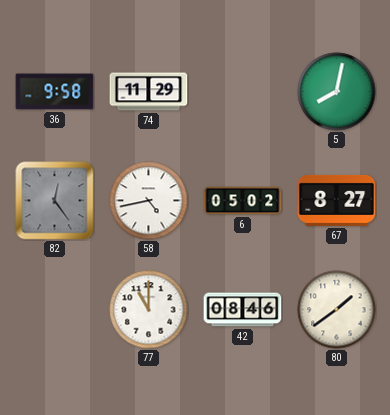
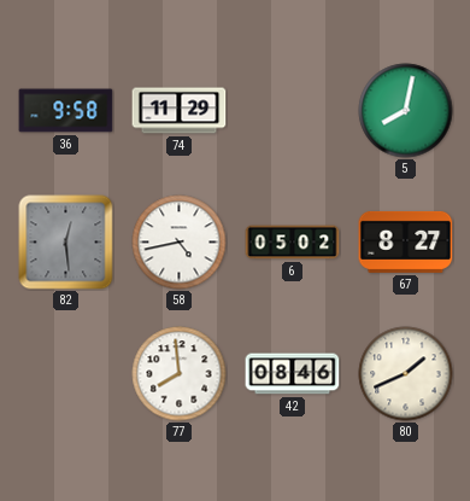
82: 12:24 -> 12:29
77: 11:00 -> 7:59
80: 1:39 -> 1:41
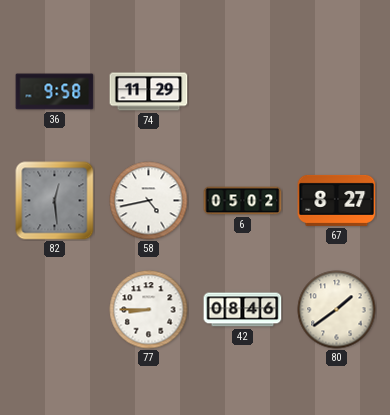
5: 8:02 -> none
77: 7:59 -> 8:45
80: 1:41 -> 1:39
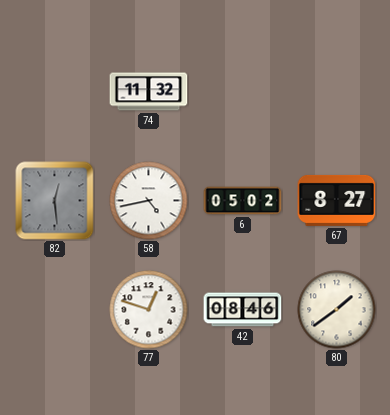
36: 9:58 -> none
74: 11:29 -> 11:32
77: 8:45 -> 12:48
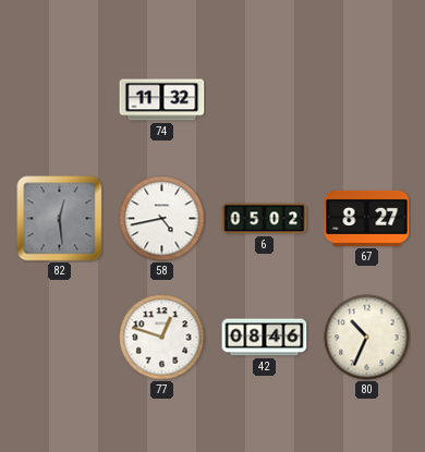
80: 1:39 -> 10:34
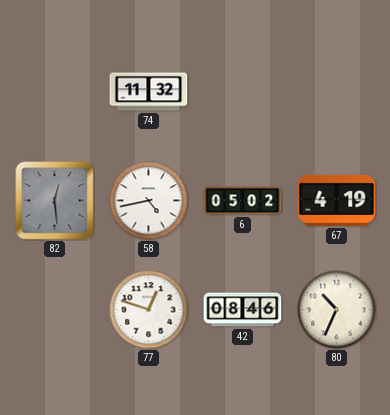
67: 8:27 -> 4:19
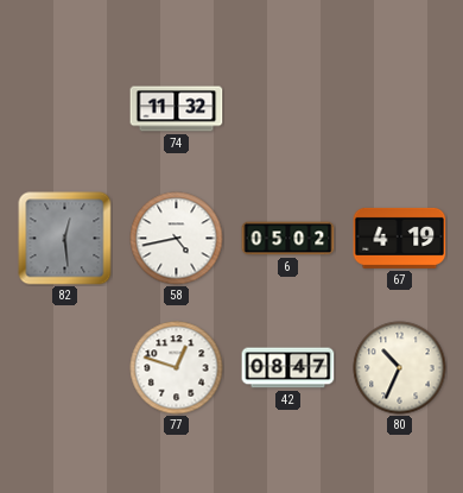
42: 08:46 -> 08:47
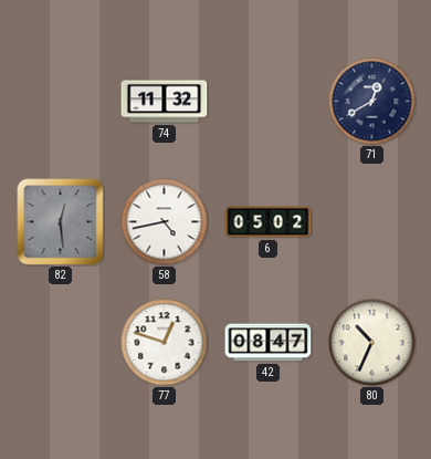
71: none -> 12:40
67: 4:19 -> none
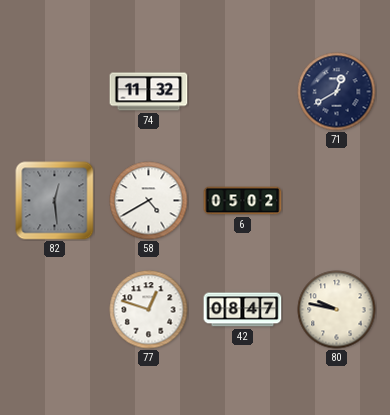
58: 4:43 -> 4:40
80: 10:34 -> 9:47
